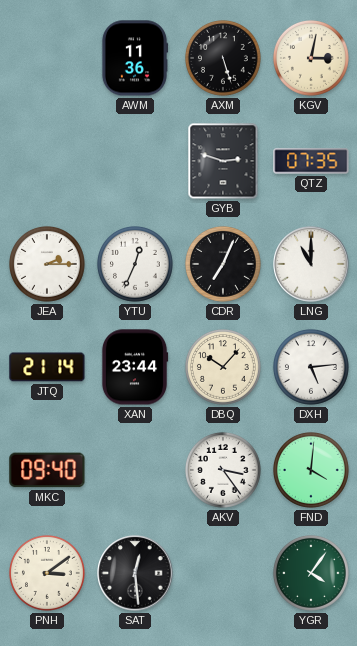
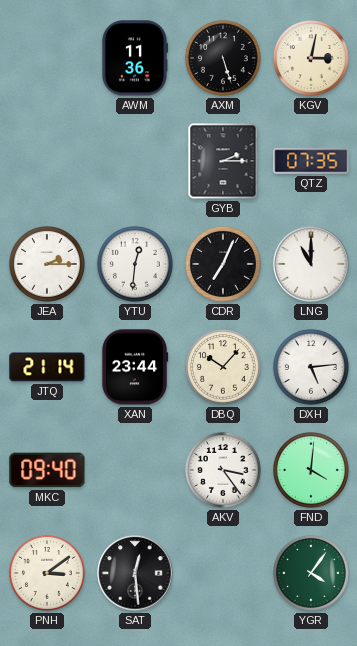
GYB: 2:48 -> 2:15
YTU: 12:34 -> 12:31
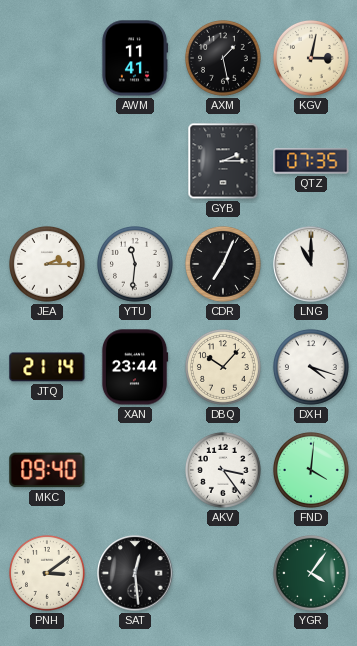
AWM: 11:36 -> 11:41
AXM: 5:27 -> 1:28
YTU: 12:31 -> 11:31
DXH: 5:14 -> 4:18
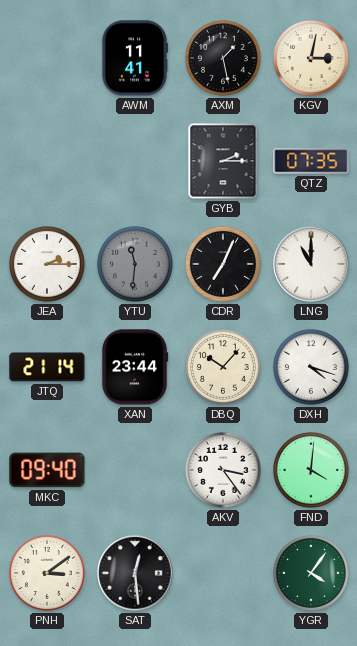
YTU dial: white -> grey
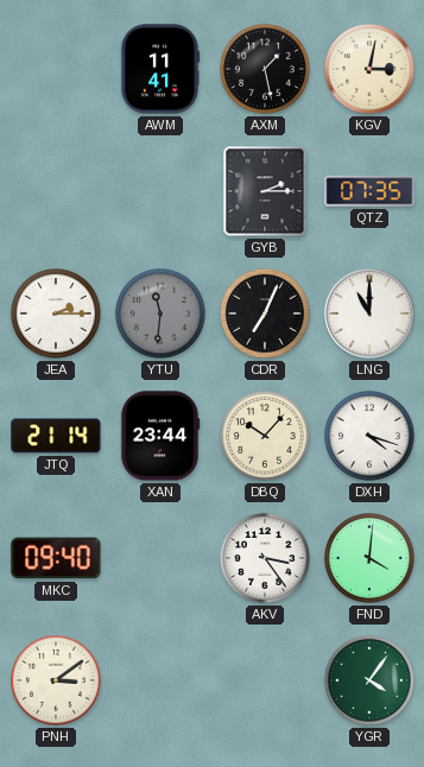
SAT: 12:29 -> none
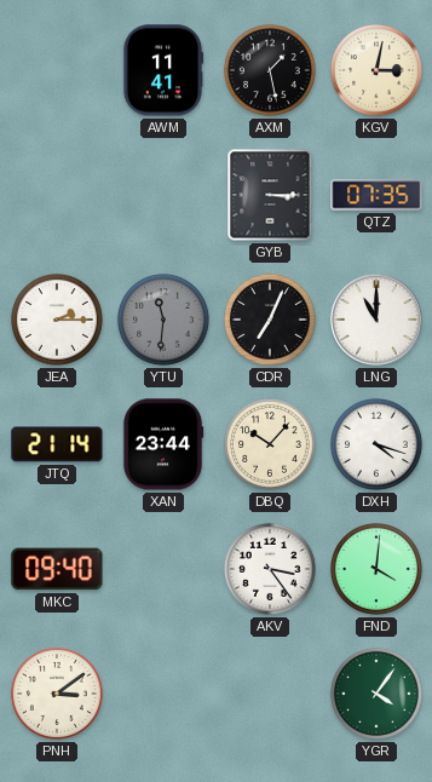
GYB: 2:15 -> 3:15
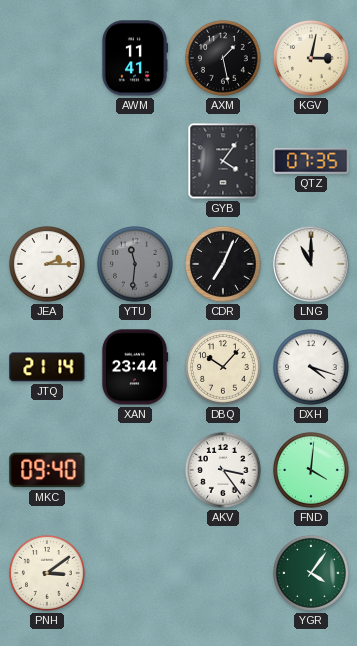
GYB: 3:15 -> 4:06
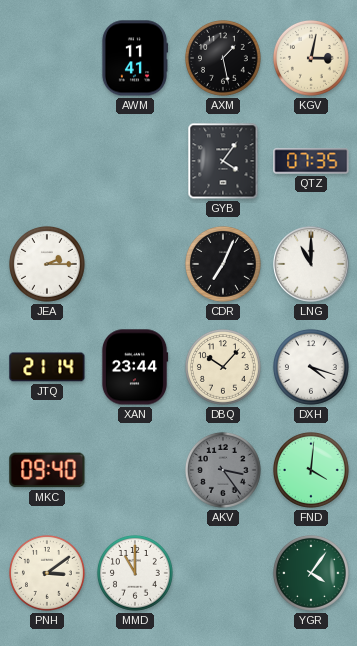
YTU: 11:31 -> none
AKV dial: white -> grey
MMD: none -> 11:00
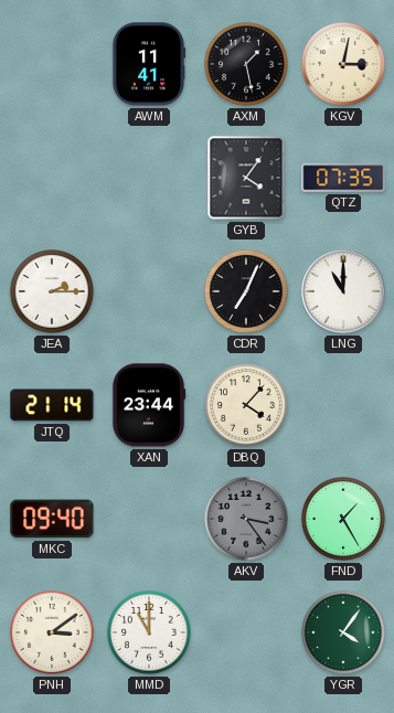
DBQ: 10:07 -> 4:07
DXH: 4:18 -> none
FND: 4:01 -> 1:25
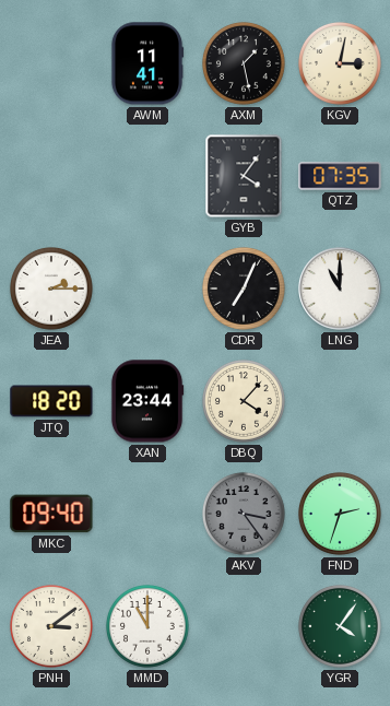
JTQ: 21:14 -> 18:20
FND: 1:25 -> 2:33
